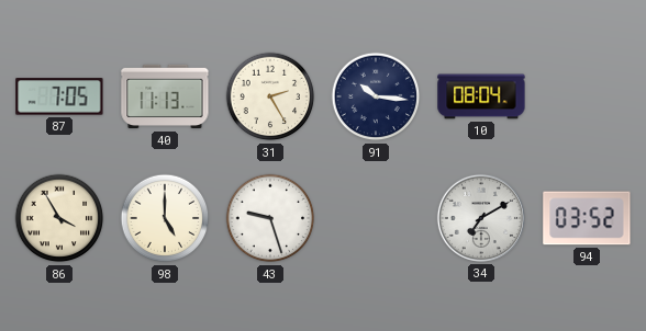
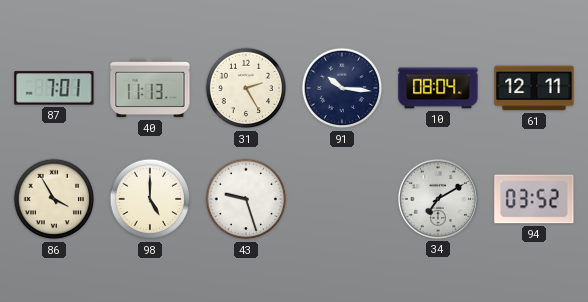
87: 7:05 -> 7:01
61: none -> 12:11
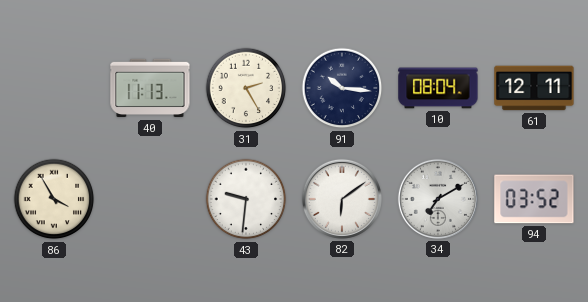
87: 7:01 -> none
98: 5:00 -> none
43: 9:27 -> 9:31
82: none -> 6:09
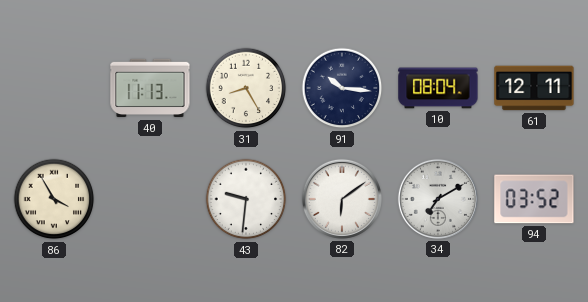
31: 2:25 -> 8:25
